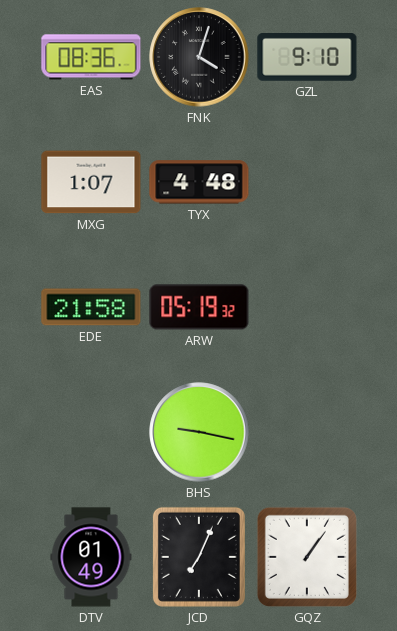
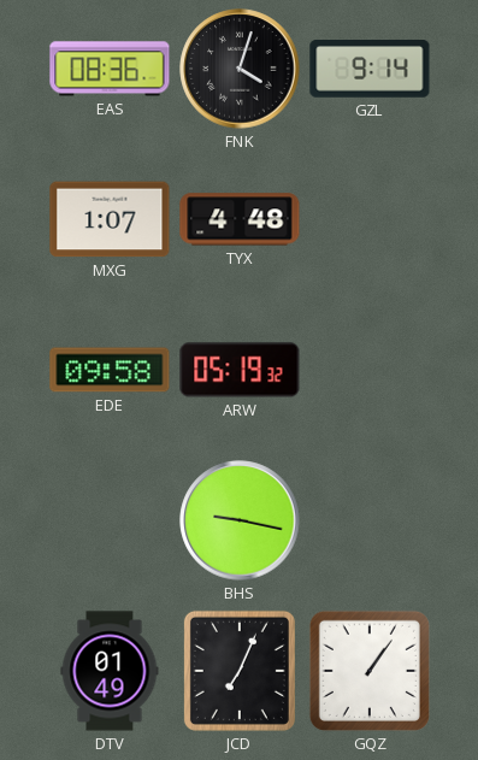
GZL: 9:10 -> 9:14
EDE: 21:58 -> 09:58
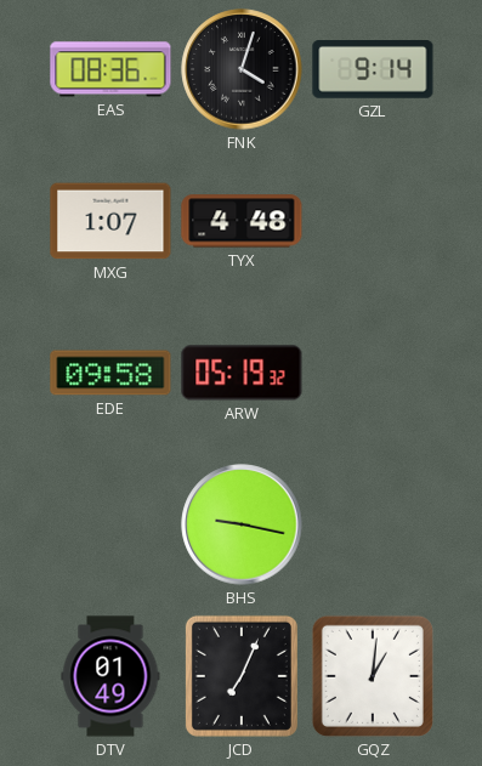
GQZ: 1:06 -> 1:01
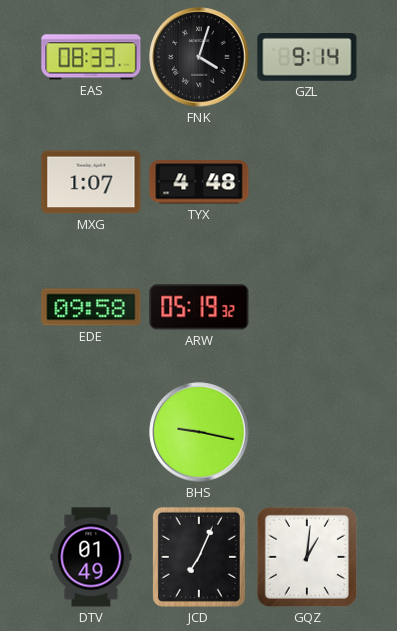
EAS: 08:36 -> 08:33
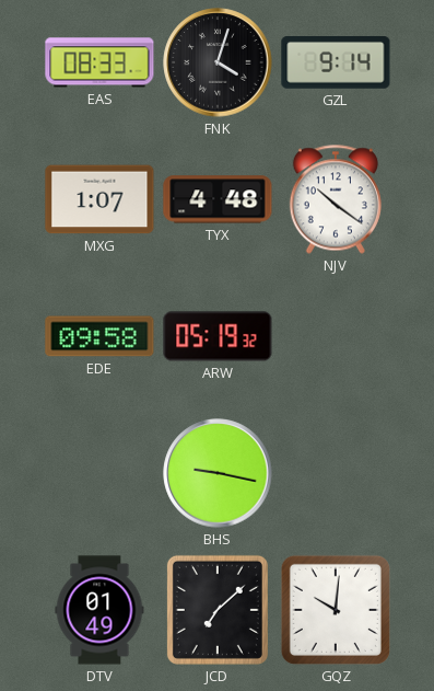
NJV: none -> 10:21
JCD: 7:04 -> 7:08
GQZ: 1:01 -> 10:01
